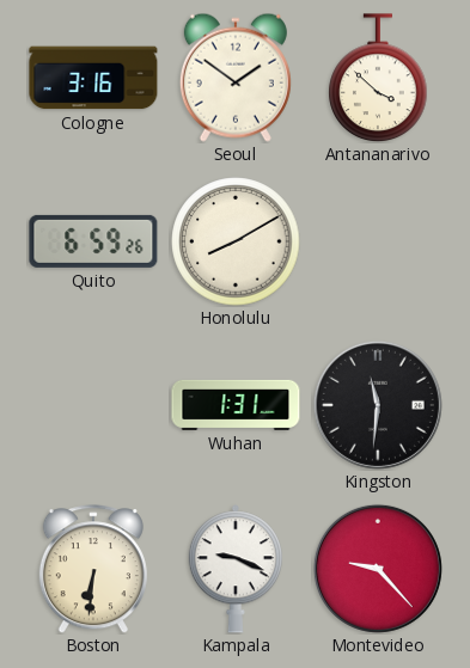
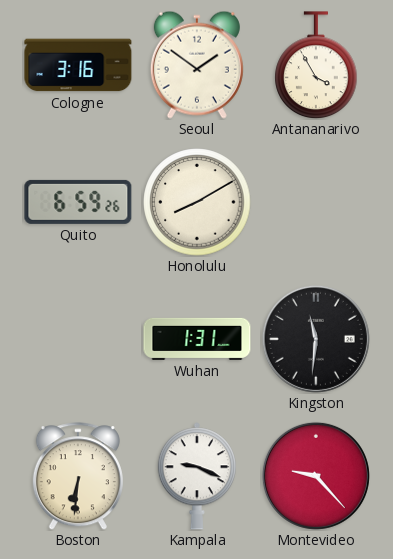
Antananarivo: 3:52 -> 3:55
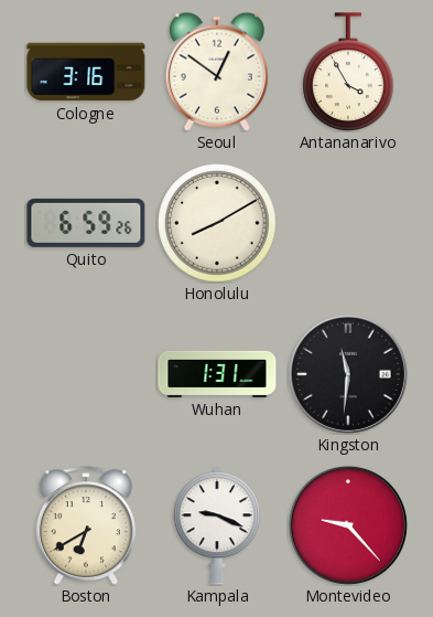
Seoul: 1:51 -> 12:51
Boston: 6:31 -> 6:40
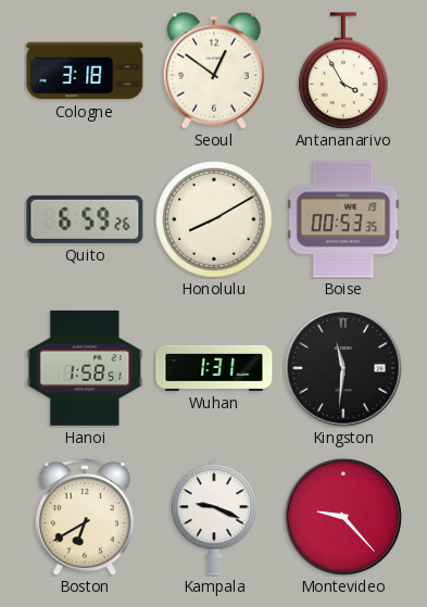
Cologne: 3:16 -> 3:18
Boise: none -> 00:53
Hanoi: none -> 1:58
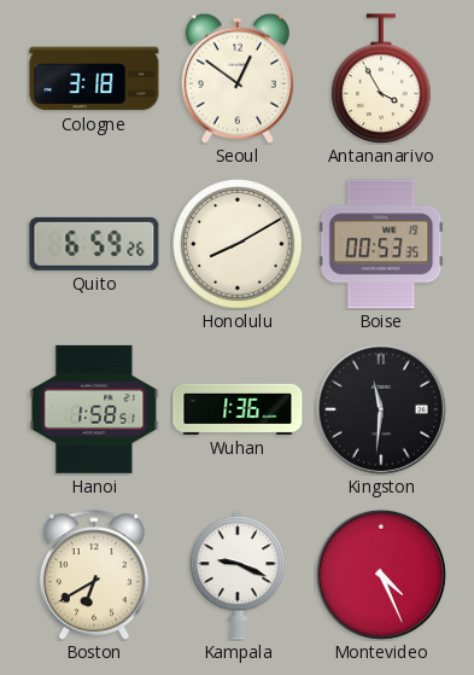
Wuhan: 1:31 -> 1:36
Montevideo: 9:23 -> 4:26
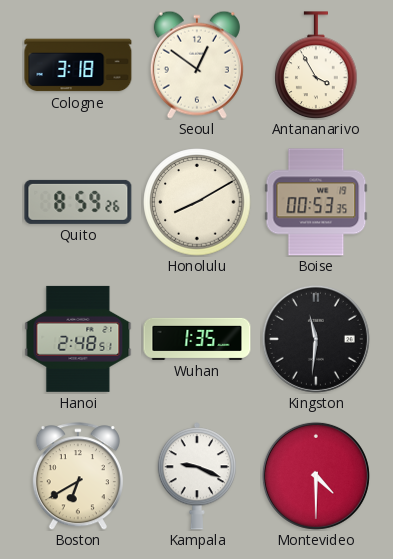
Quito: 6:59 -> 8:59
Hanoi: 1:58 -> 2:48
Wuhan: 1:36 -> 1:35
Montevideo: 4:26 -> 4:30
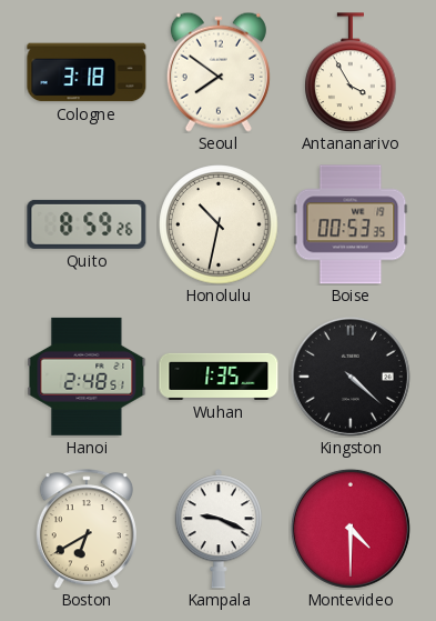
Seoul: 12:51 -> 7:51
Honolulu: 8:10 -> 10:32
Kingston: 11:31 -> 4:22
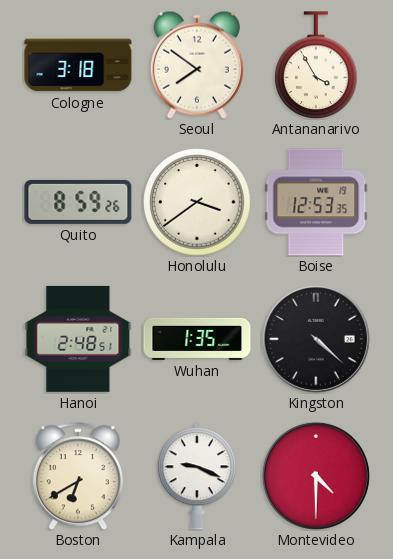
Honolulu: 10:32 -> 3:39
Boise: 00:53 -> 12:53
